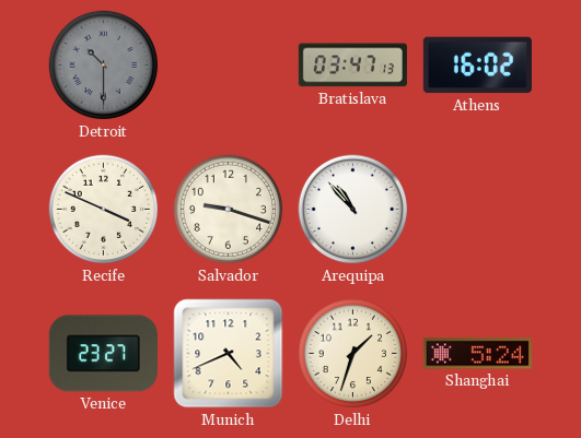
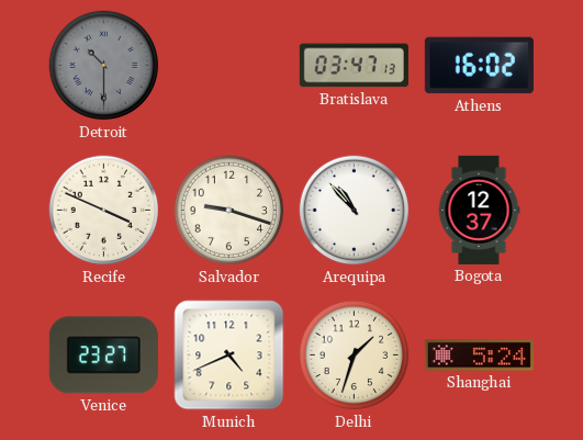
Bogota: none -> 12:37
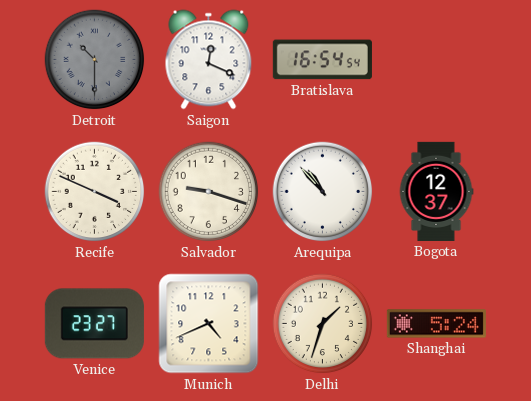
Saigon: none -> 12:19
Bratislava: 03:47 -> 16:54
Athens: 16:02 -> none
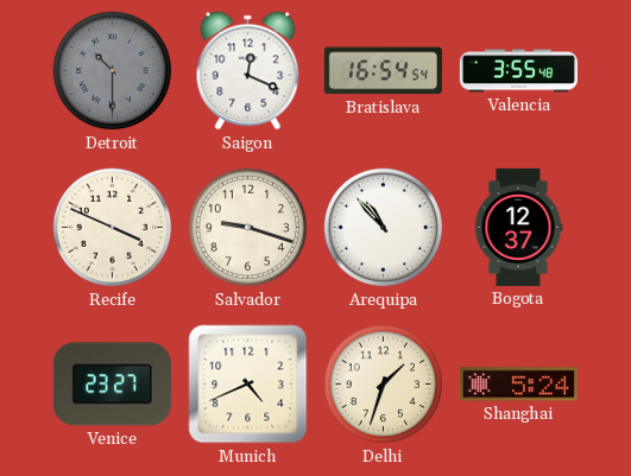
Valencia: none -> 3:55
